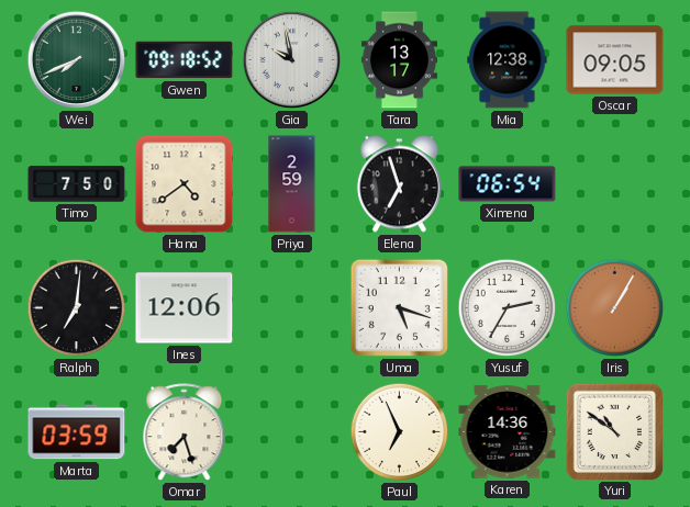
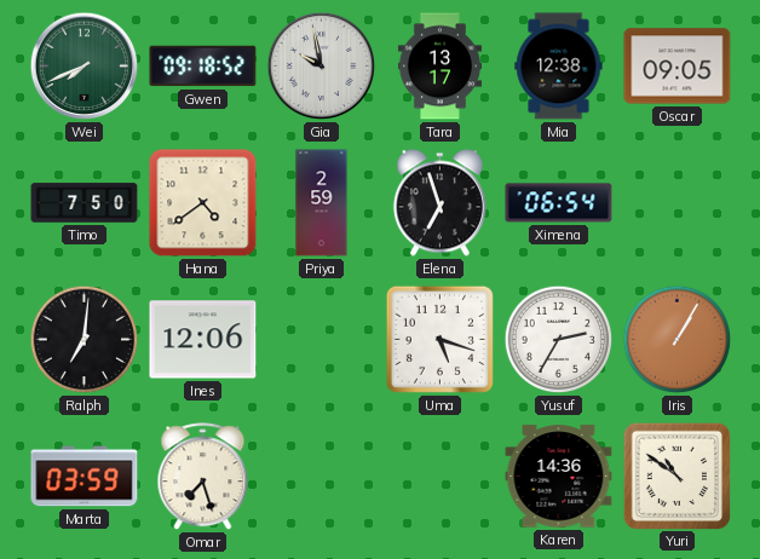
Paul: 6:56 -> none
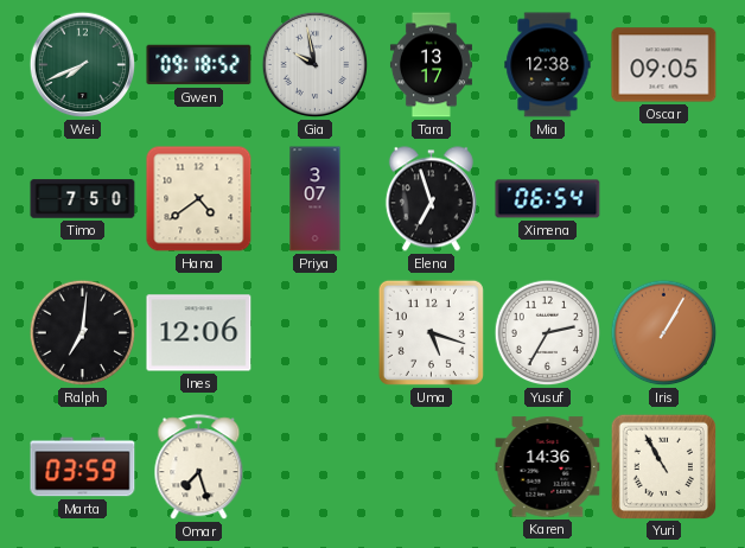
Priya: 2:59 -> 3:07
Yuri: 10:51 -> 10:55
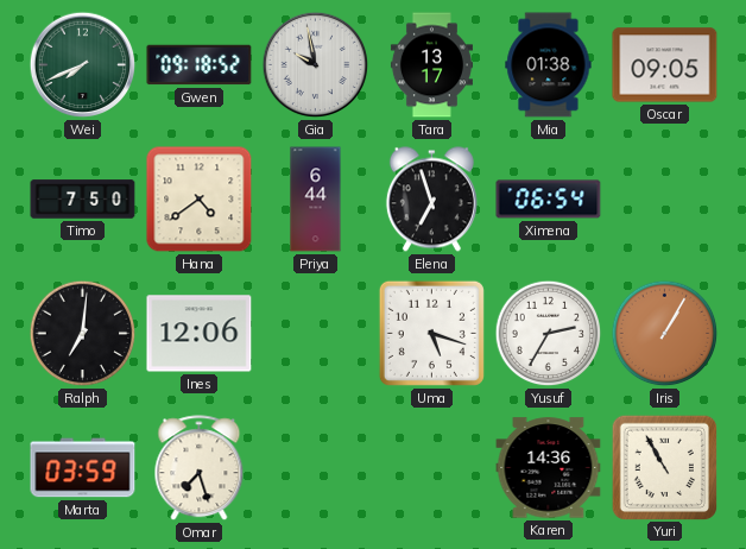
Mia: 12:38 -> 01:38
Priya: 3:07 -> 6:44
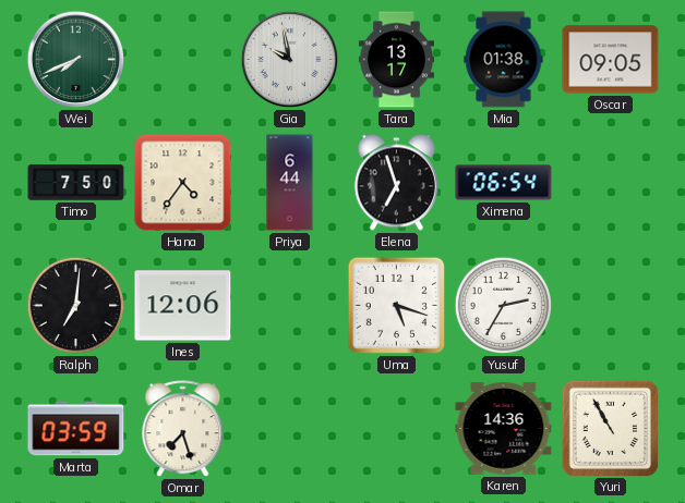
Gwen: 09:18 -> none
Hana: 4:39 -> 4:36
Iris: 1:05 -> none
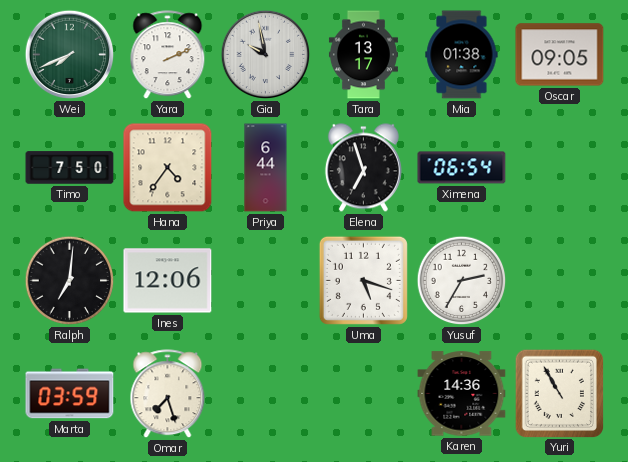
Yara: none -> 2:11
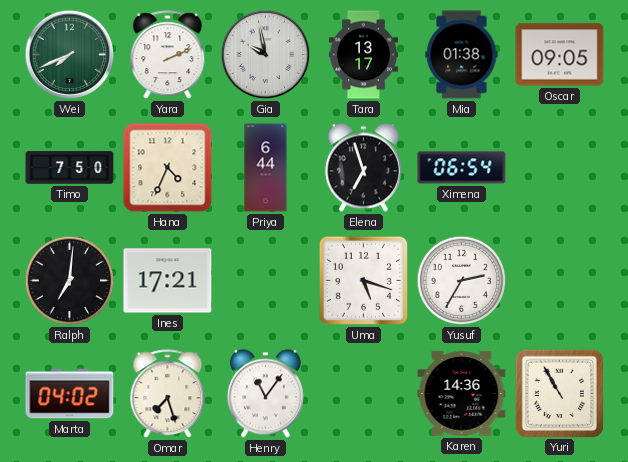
Hana: 4:36 -> 4:34
Ines: 12:06 -> 17:21
Marta: 03:59 -> 04:02
Henry: none -> 11:06
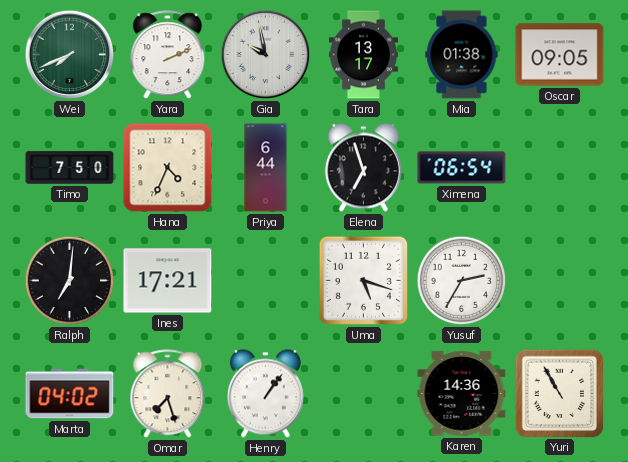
Henry: 11:06 -> 1:06
